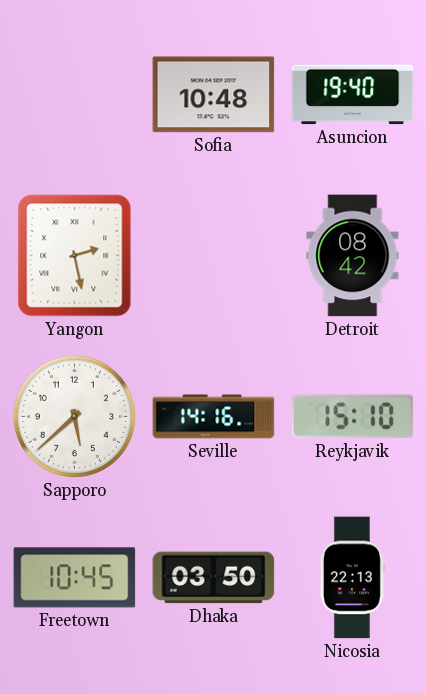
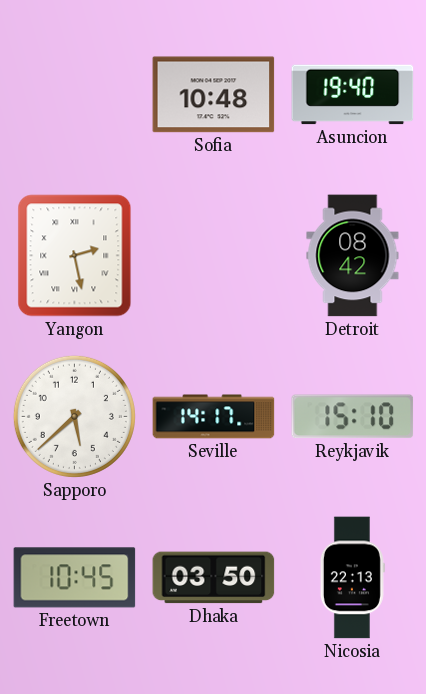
Seville: 14:16 -> 14:17
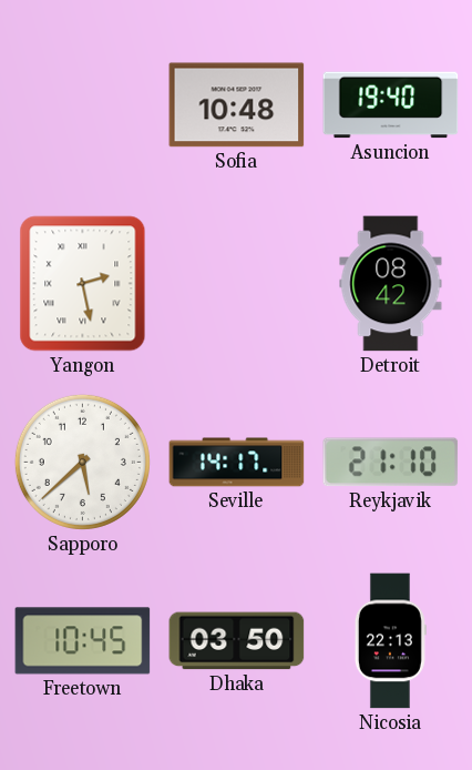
Reykjavik: 15:10 -> 21:10
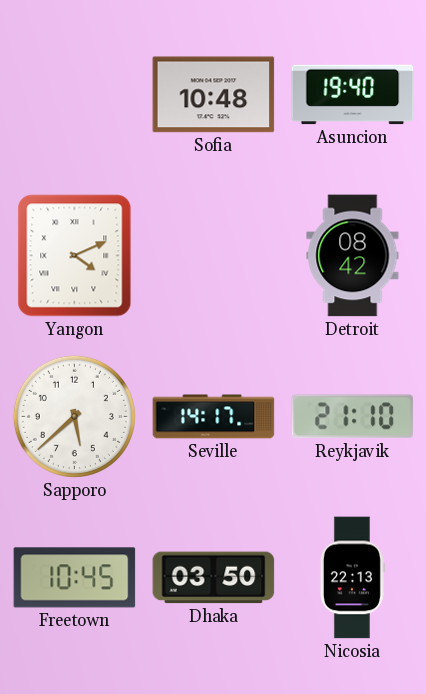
Yangon: 2:28 -> 4:11
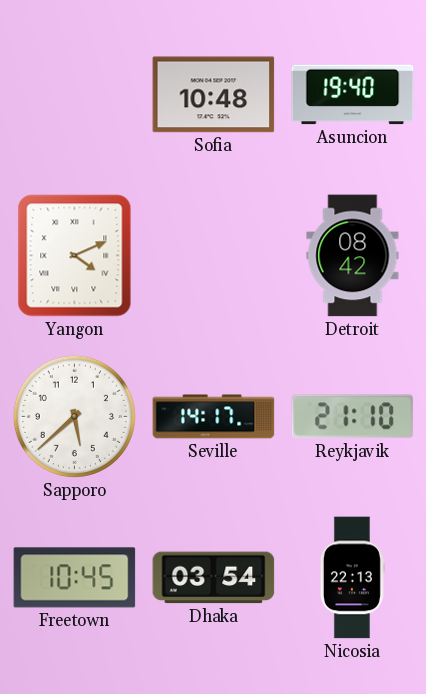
Dhaka: 03:50 -> 03:54
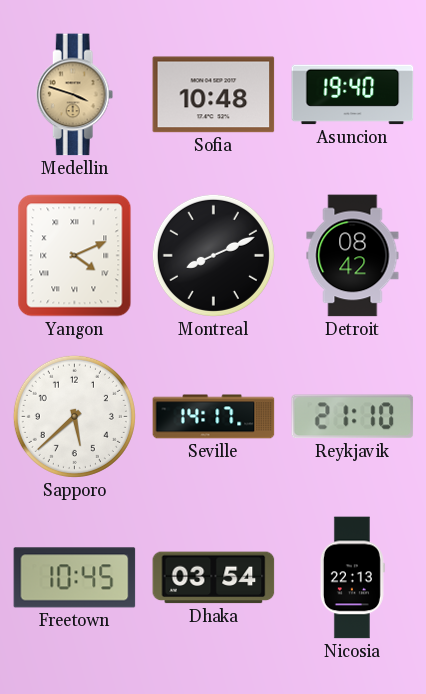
Medellin: none -> 3:48
Montreal: none -> 8:11
